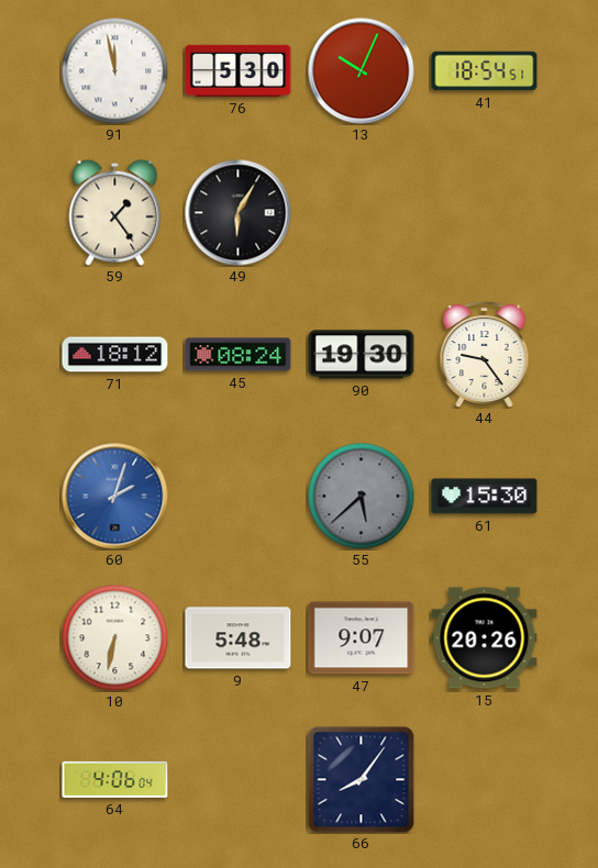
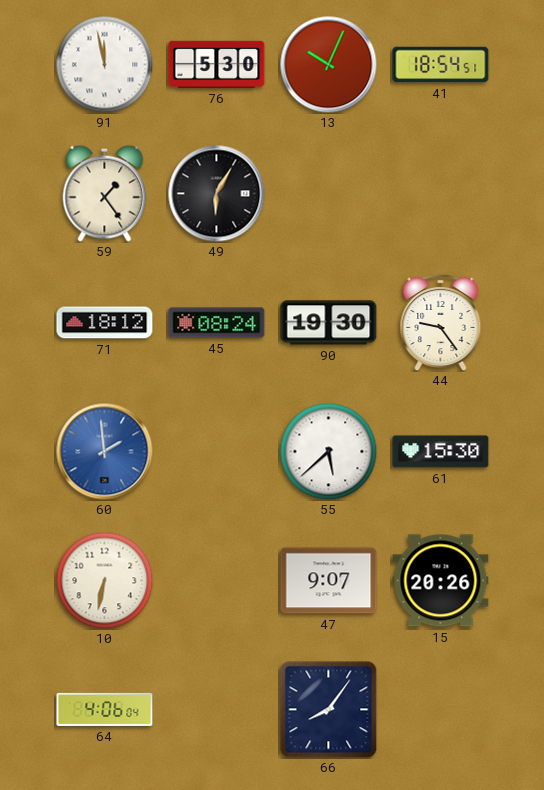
60: 2:03 -> 1:59
55 dial: grey -> white
9: 5:48 -> none
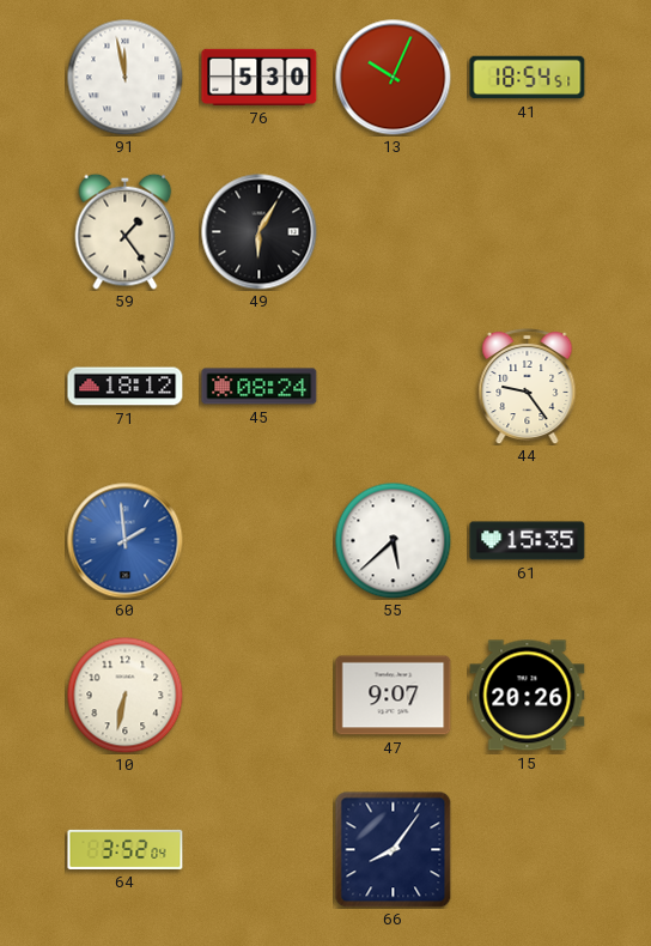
90: 19:30 -> none
61: 15:30 -> 15:35
64: 4:06 -> 3:52
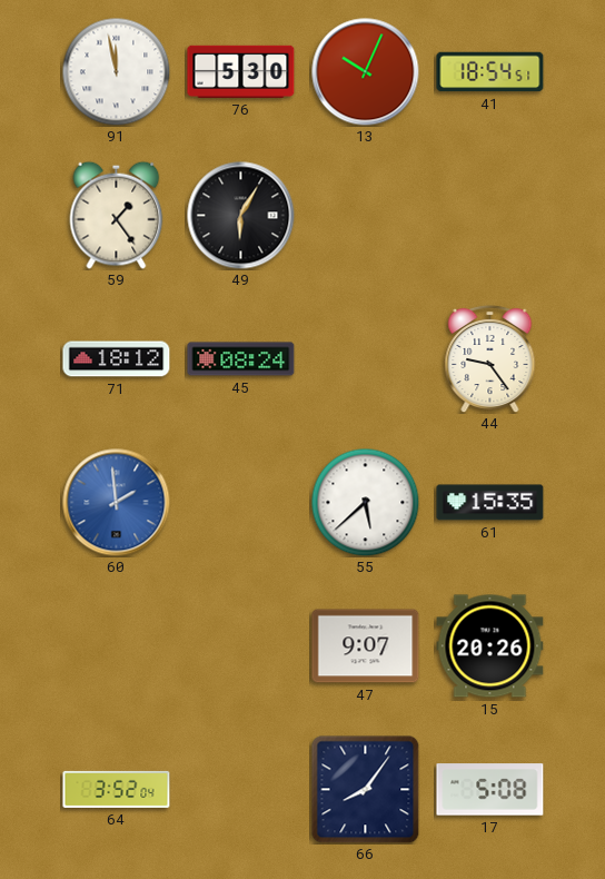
10: 6:32 -> none
17: none -> 5:08
